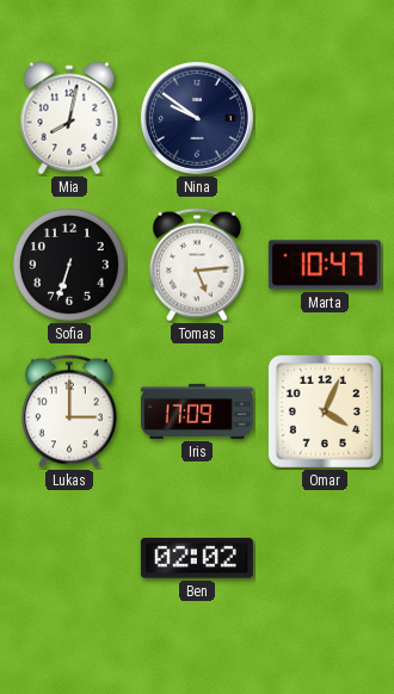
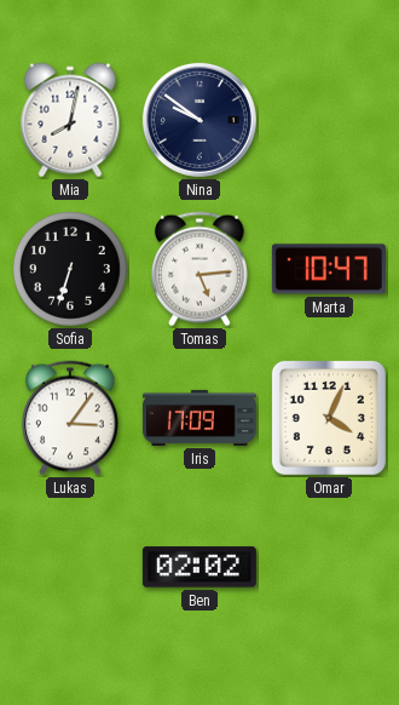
Lukas: 3:00 -> 3:06
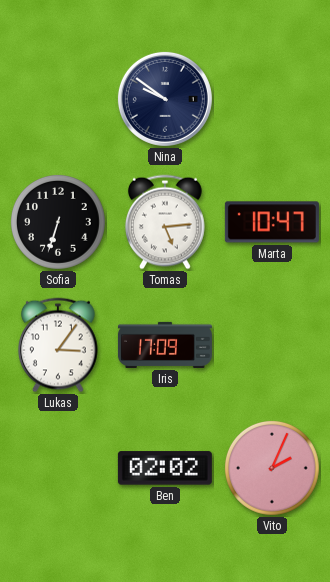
Mia: 8:02 -> none
Omar: 4:04 -> none
Vito: none -> 2:04
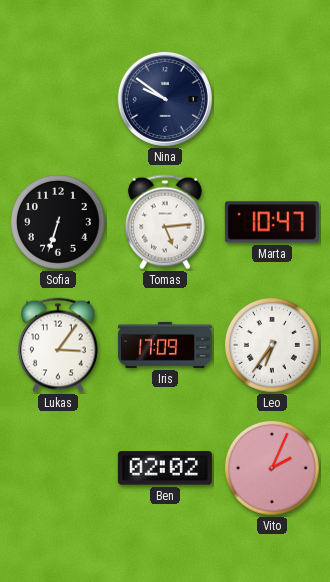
Leo: none -> 6:36
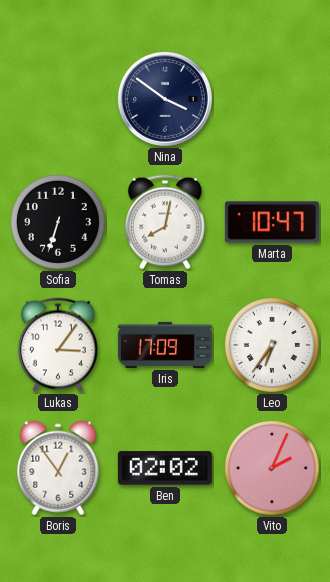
Nina: 9:51 -> 3:51
Tomas: 5:14 -> 8:02
Boris: none -> 12:54
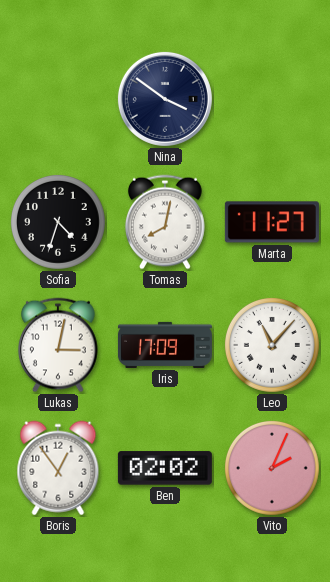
Sofia: 6:33 -> 4:33
Marta: 10:47 -> 11:27
Lukas: 3:06 -> 3:02
Leo: 6:36 -> 11:07
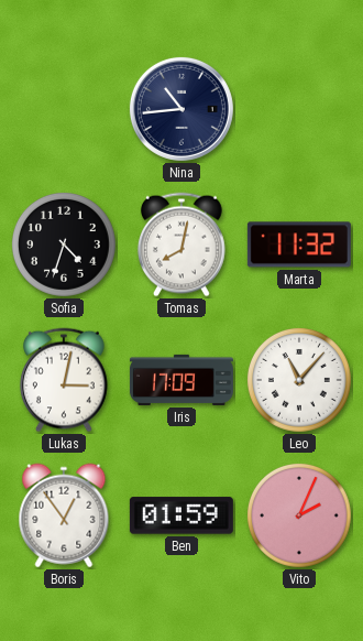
Nina: 3:51 -> 10:44
Marta: 11:27 -> 11:32
Ben: 02:02 -> 01:59
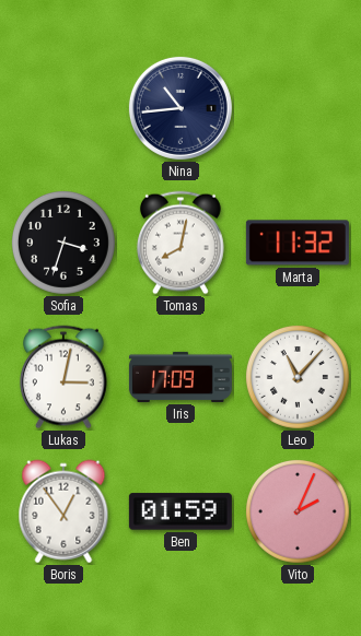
Sofia: 4:33 -> 3:33
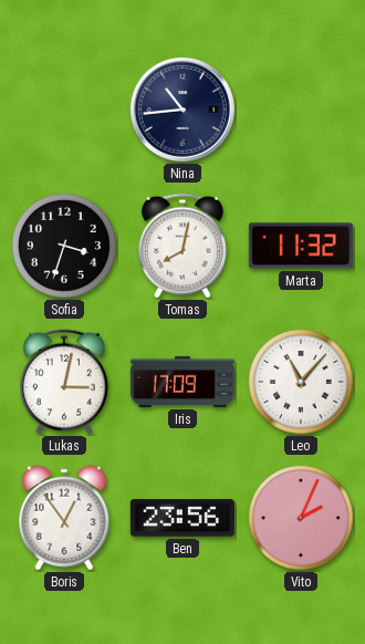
Ben: 01:59 -> 23:56
